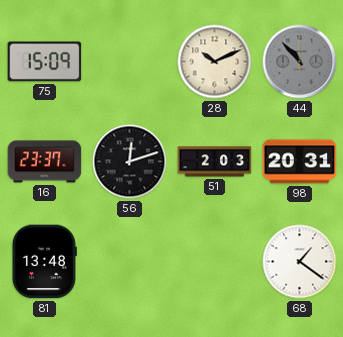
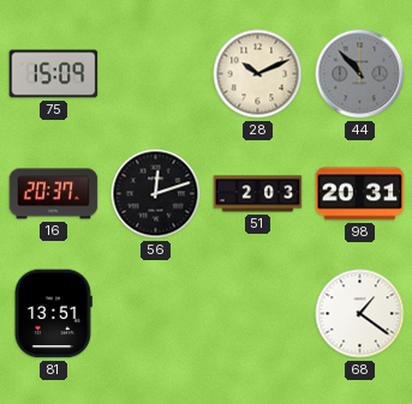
16: 23:37 -> 20:37
81: 13:48 -> 13:51
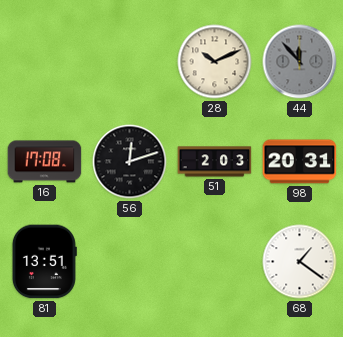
75: 15:09 -> none
44: 10:53 -> 11:53
16: 20:37 -> 17:08
